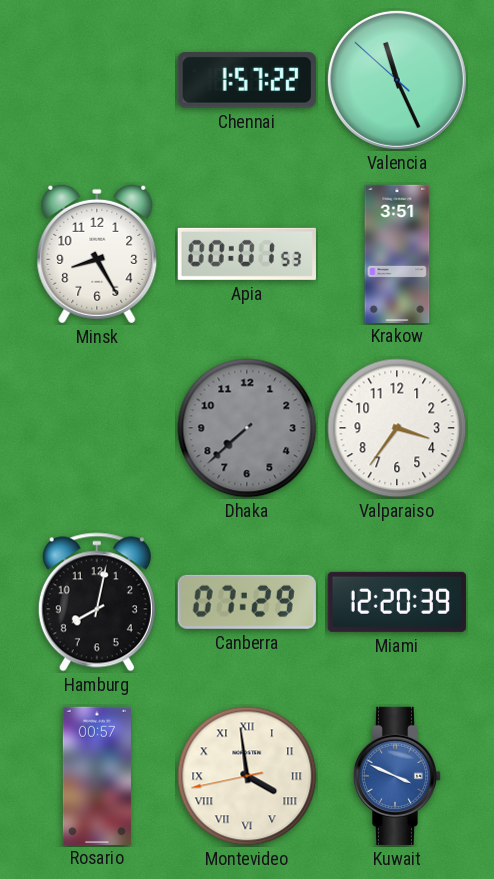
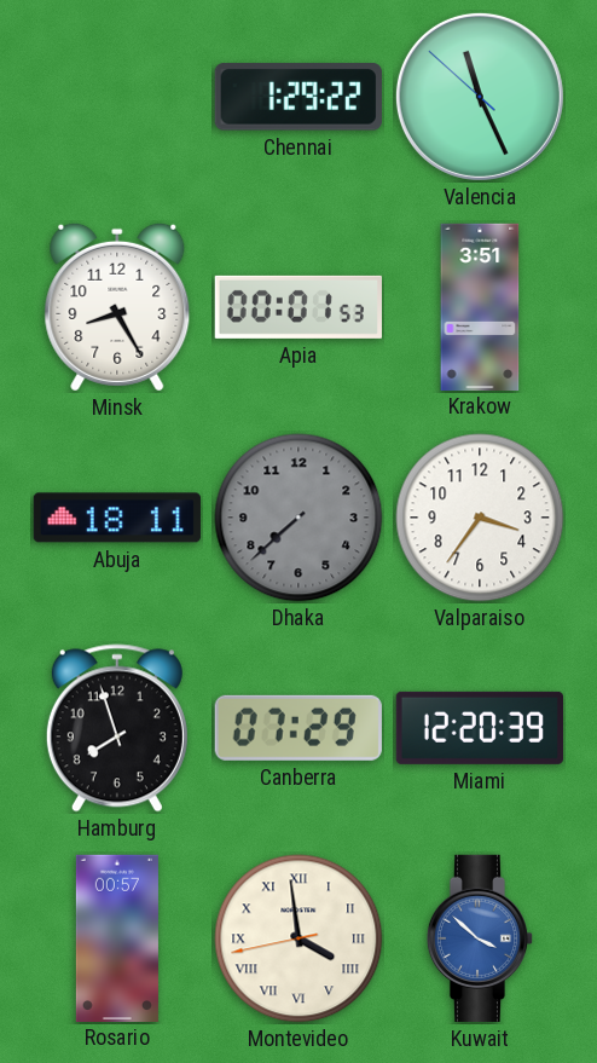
Chennai: 1:57 -> 1:29
Abuja: none -> 18:11
Hamburg: 8:02 -> 7:57
Kuwait: 3:49 -> 3:52
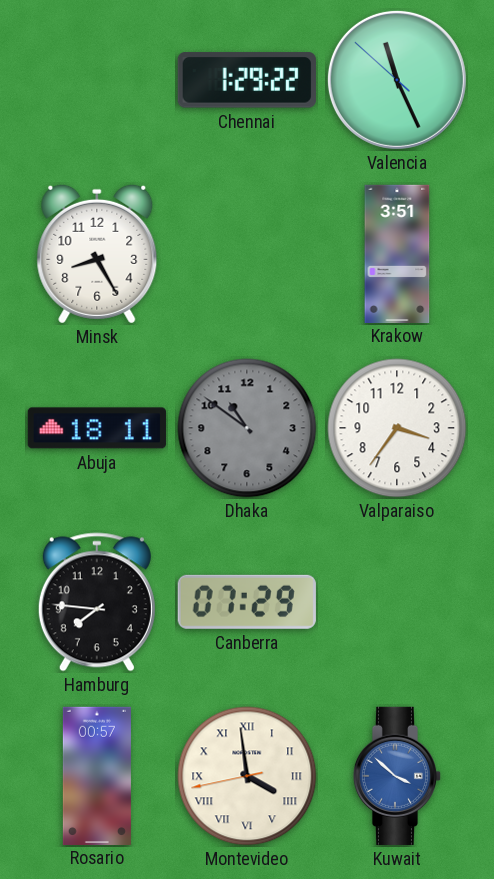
Apia: 00:01 -> none
Dhaka: 7:38 -> 10:51
Hamburg: 7:57 -> 7:46
Miami: 12:20 -> none
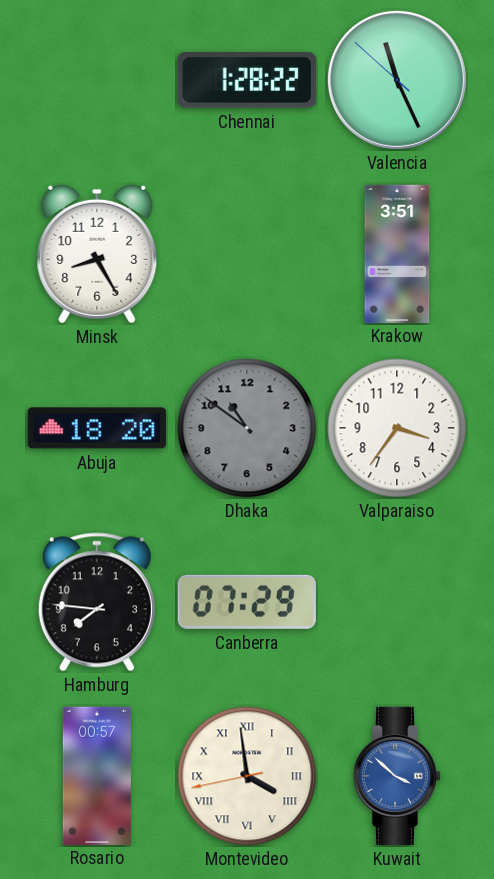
Chennai: 1:29 -> 1:28
Abuja: 18:11 -> 18:20
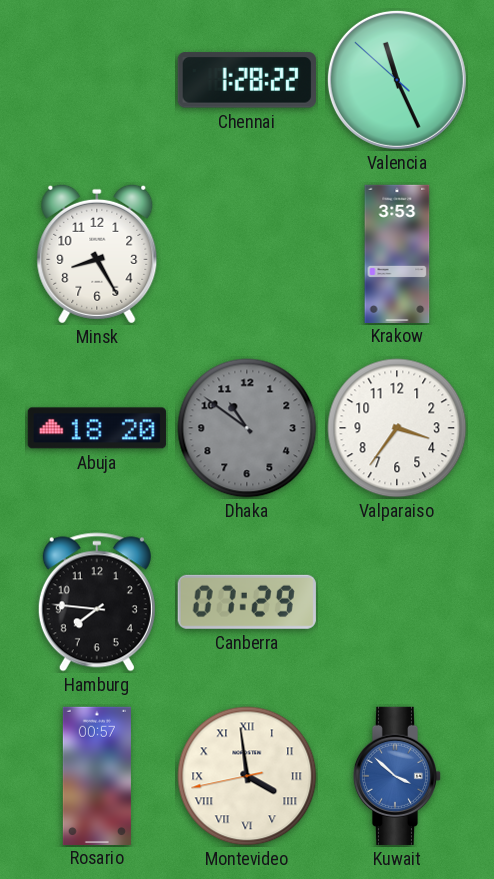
Krakow: 3:51 -> 3:53
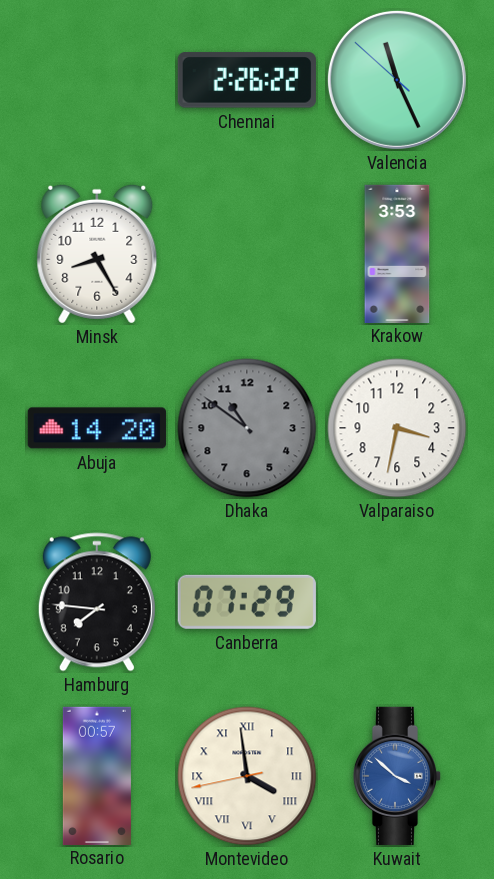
Chennai: 1:28 -> 2:26
Abuja: 18:20 -> 14:20
Valparaiso: 3:36 -> 3:32
